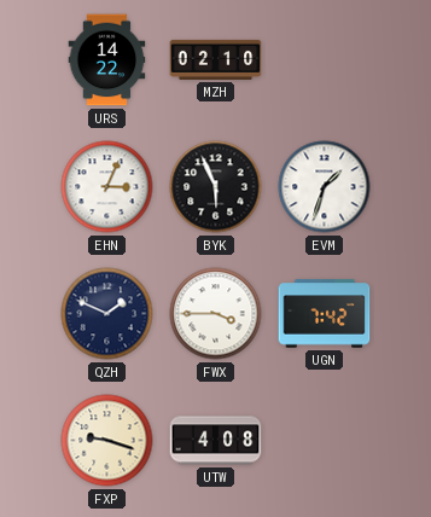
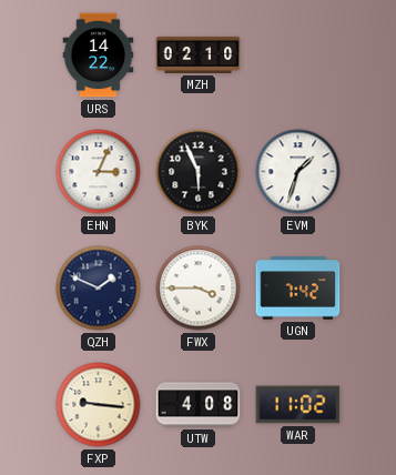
FXP: 9:18 -> 9:16
WAR: none -> 11:02
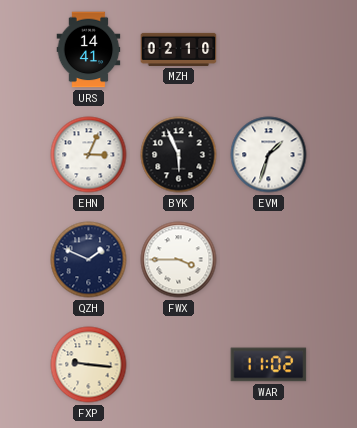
URS: 14:22 -> 14:41
UGN: 7:42 -> none
UTW: 4:08 -> none
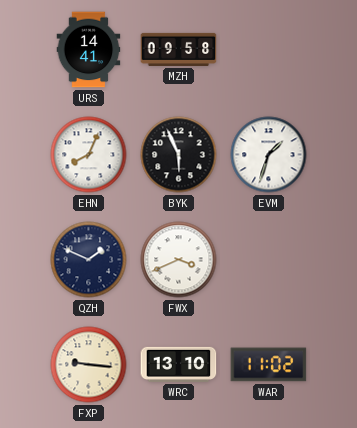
MZH: 02:10 -> 09:58
EHN: 3:04 -> 8:04
FWX: 3:45 -> 3:41
WRC: none -> 13:10
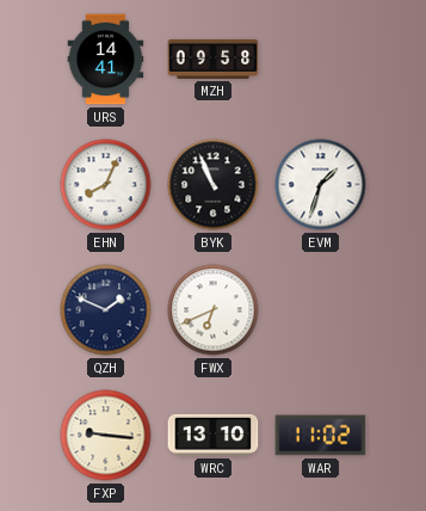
BYK: 5:56 -> 10:56
FWX: 3:41 -> 6:41
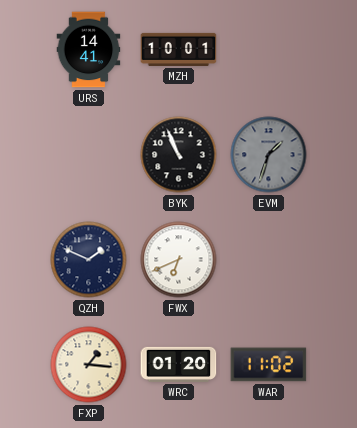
MZH: 09:58 -> 10:01
EHN: 8:04 -> none
EVM dial: white -> grey
FXP: 9:16 -> 1:16
WRC: 13:10 -> 01:20
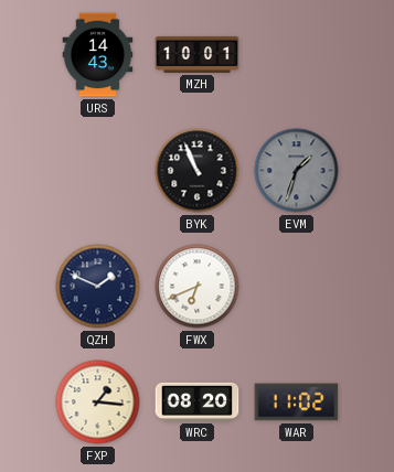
URS: 14:41 -> 14:43
WRC: 01:20 -> 08:20
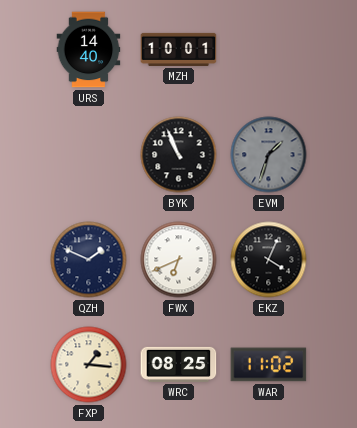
URS: 14:43 -> 14:40
EKZ: none -> 4:04
WRC: 08:20 -> 08:25
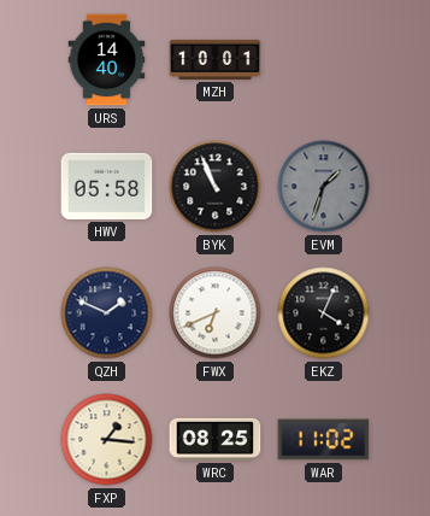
HWV: none -> 05:58
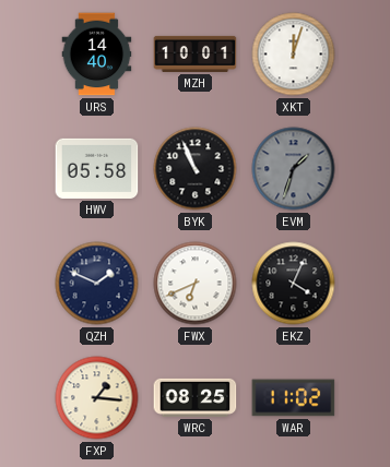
XKT: none -> 12:03
